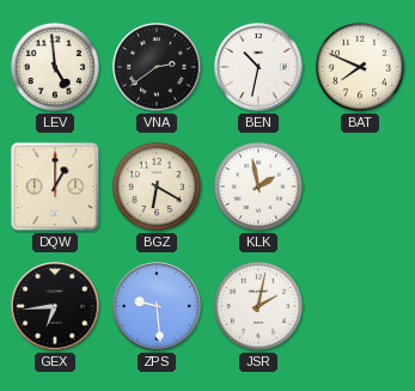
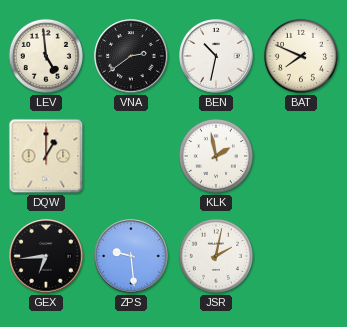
BGZ: 6:20 -> none
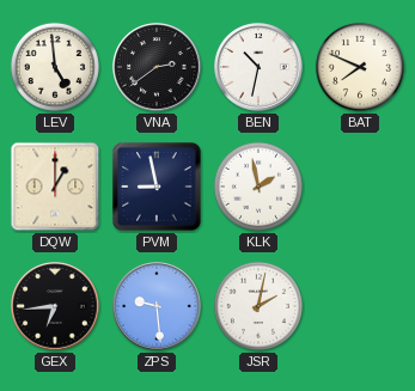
PVM: none -> 8:58
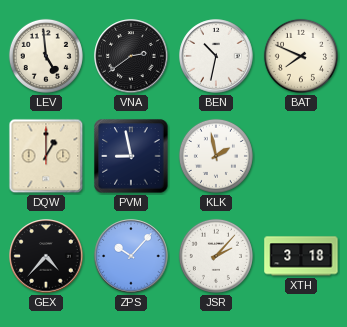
GEX: 6:44 -> 4:37
ZPS: 9:29 -> 10:07
JSR: 2:02 -> 2:07
XTH: none -> 3:18
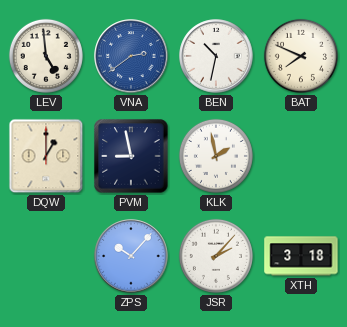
VNA dial: black -> blue
GEX: 4:37 -> none
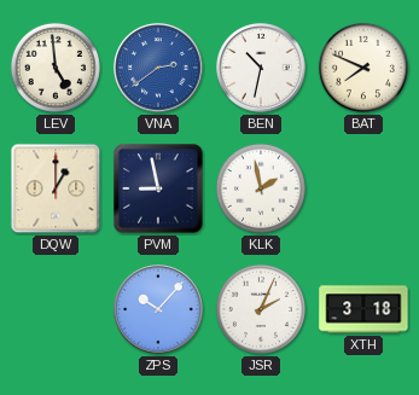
JSR: 2:07 -> 2:04
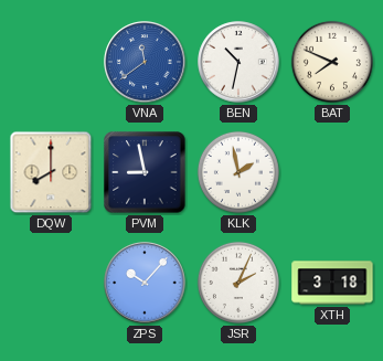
LEV: 4:59 -> none
VNA: 2:39 -> 11:39
DQW: 1:00 -> 8:00
